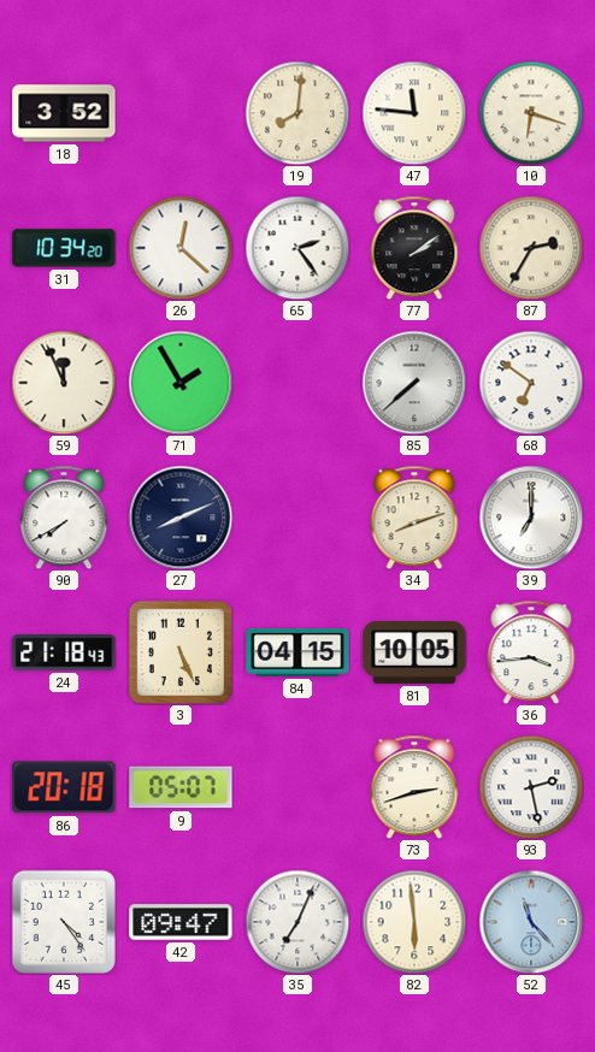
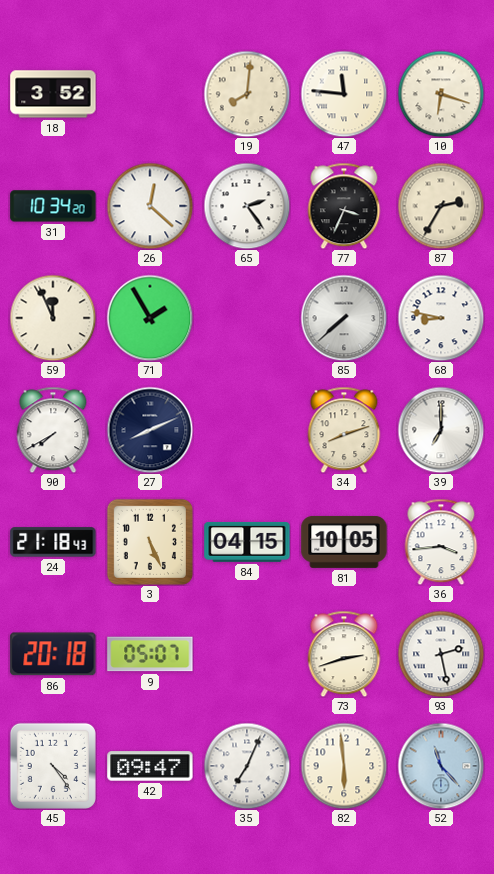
77: 2:09 -> 3:34
68: 6:51 -> 8:47
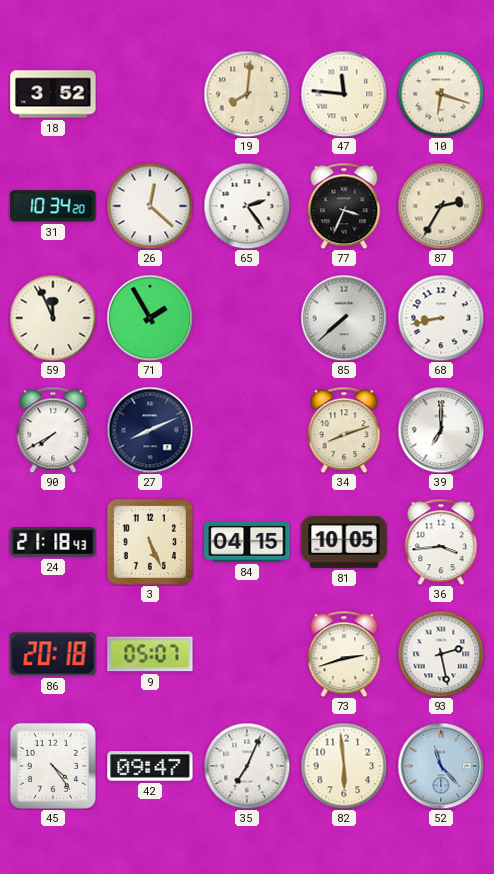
68: 8:47 -> 8:43
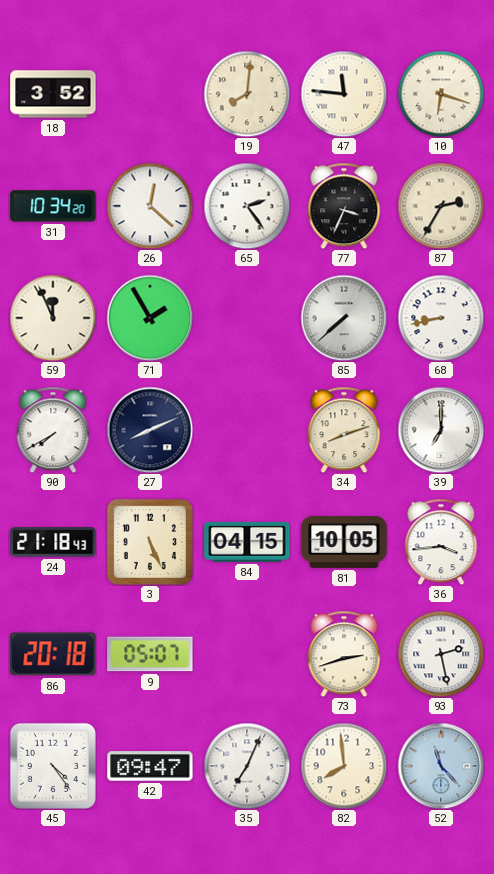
82: 5:59 -> 7:59
